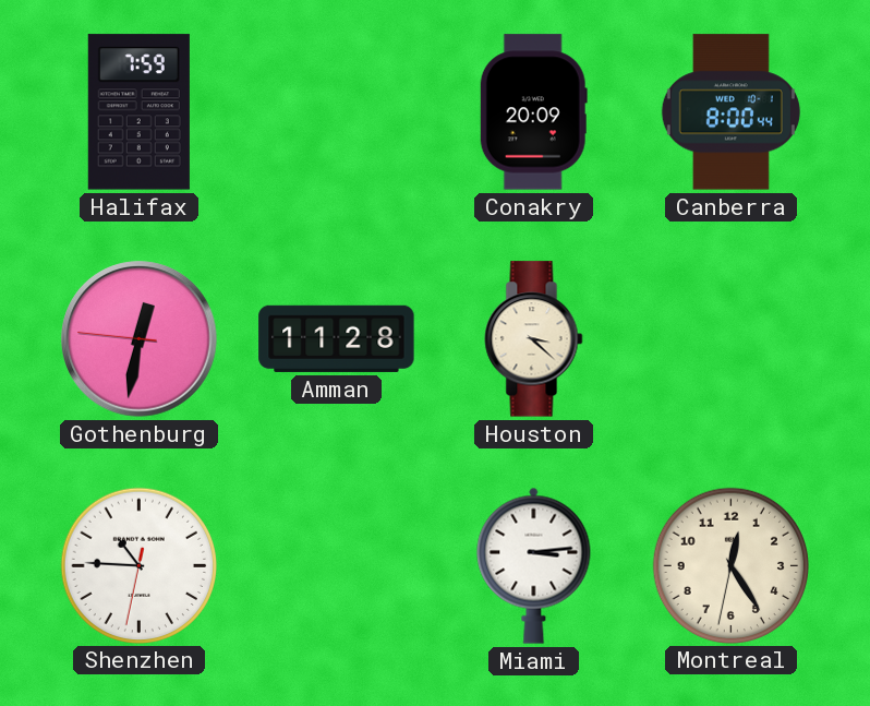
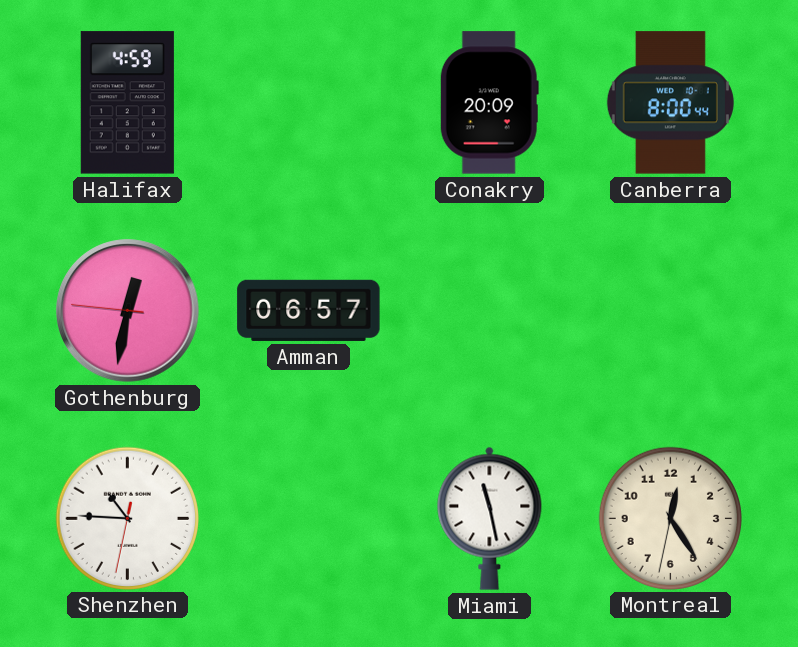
Halifax: 7:59 -> 4:59
Amman: 11:28 -> 06:57
Houston: 3:22 -> none
Miami: 3:14 -> 11:28
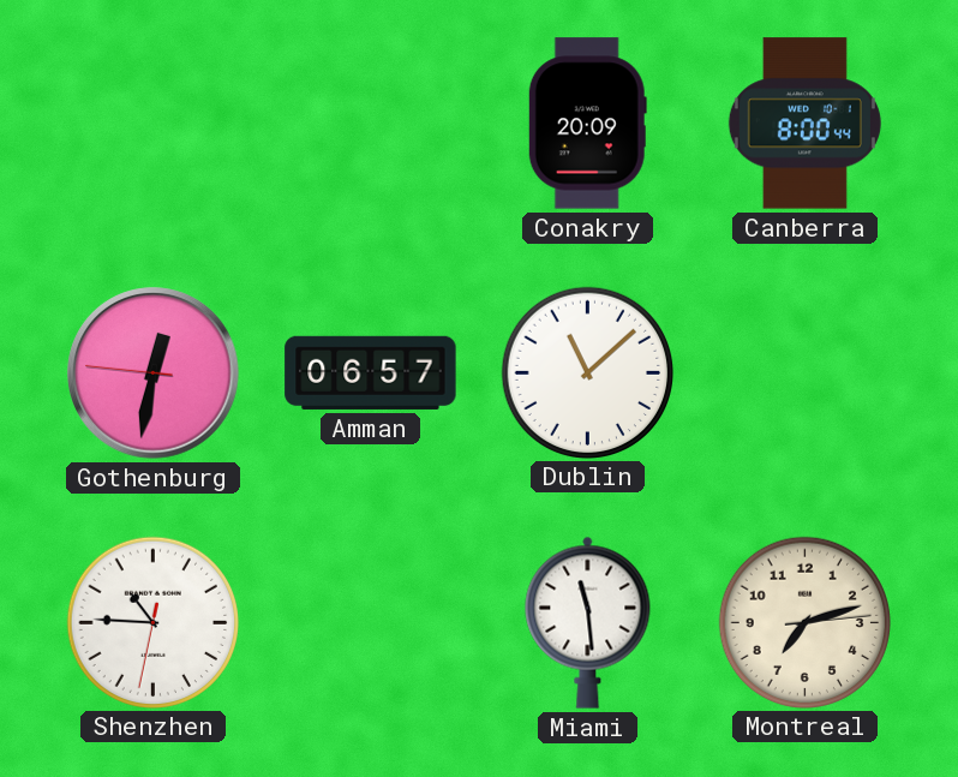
Halifax: 4:59 -> none
Dublin: none -> 11:08
Miami: 11:28 -> 11:29
Montreal: 12:24 -> 7:12
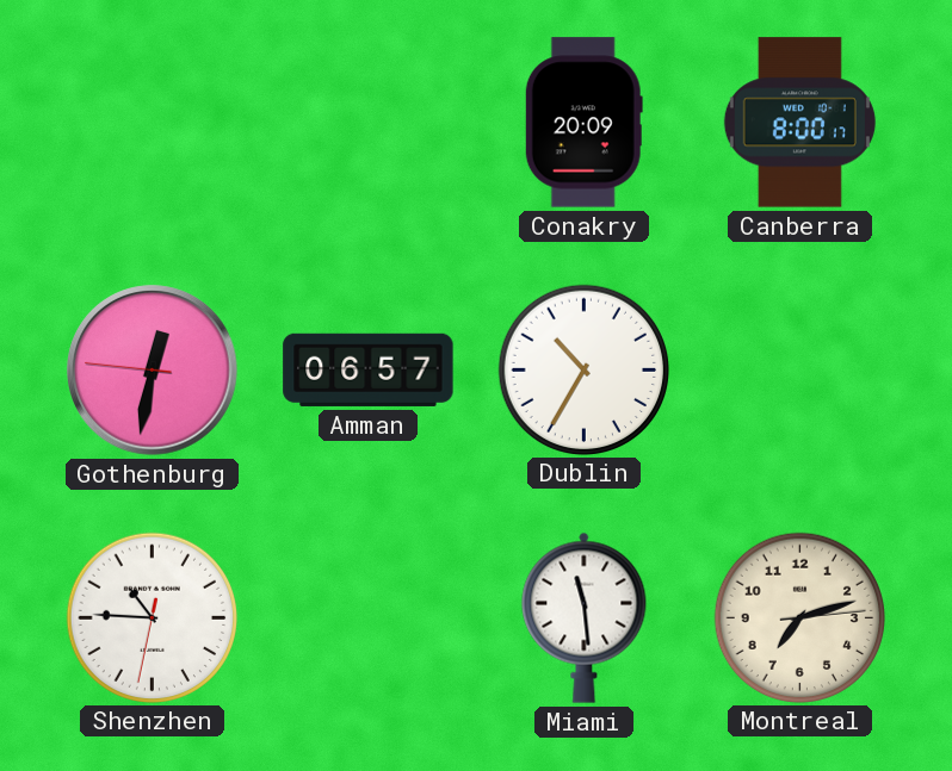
Canberra: 8:00:44 -> 8:00:17
Dublin: 11:08 -> 10:35
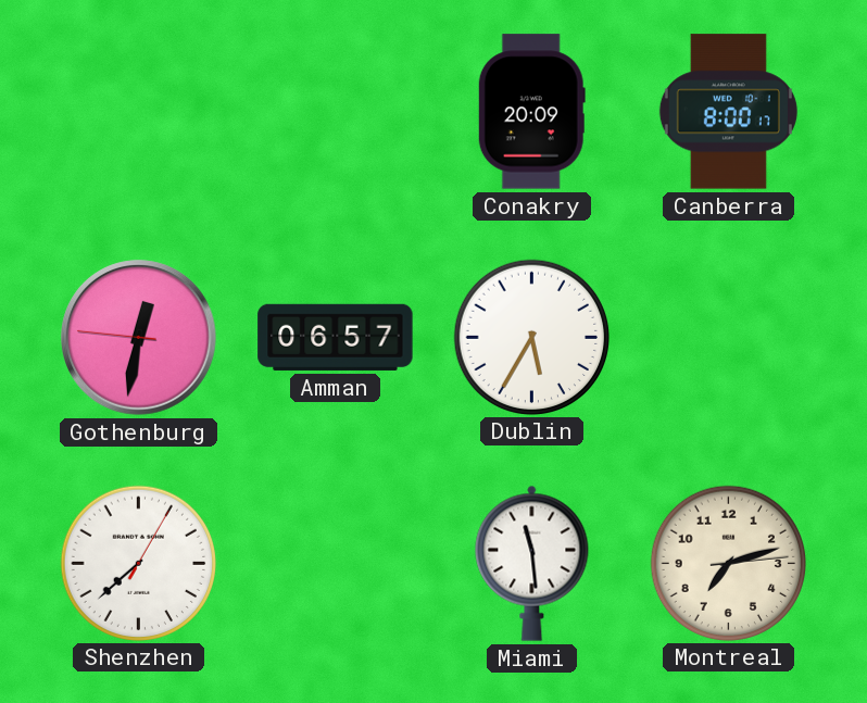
Dublin: 10:35 -> 5:35
Shenzhen: 10:45 -> 7:38
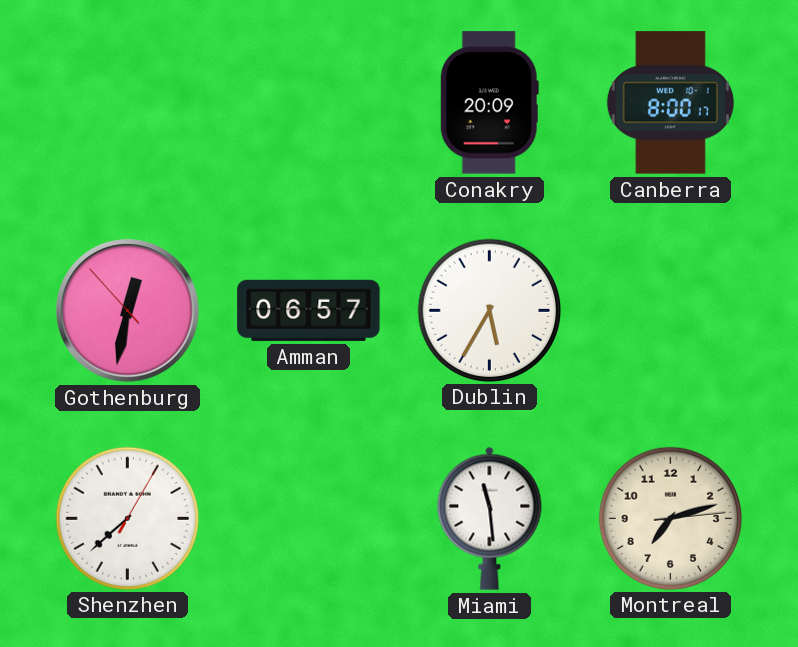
Gothenburg: 12:31:46 -> 12:31:53
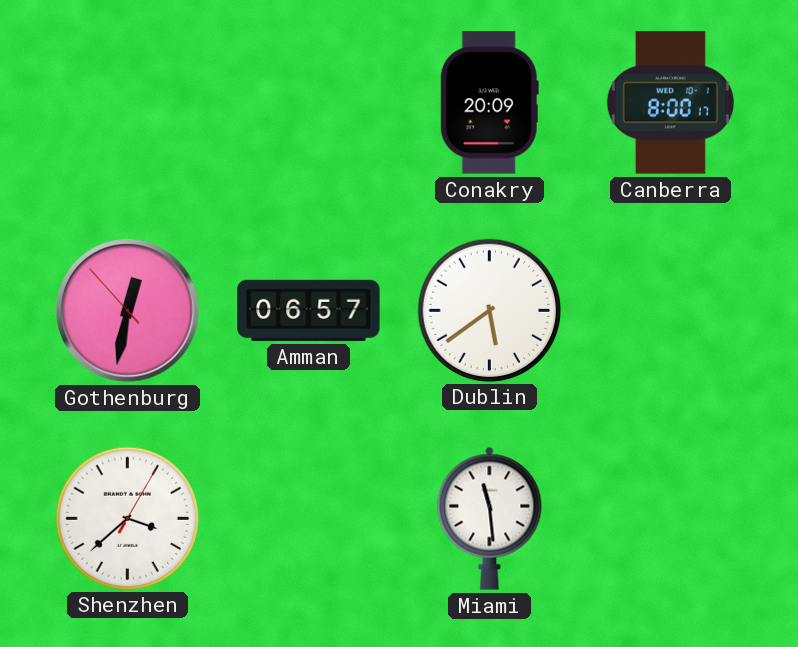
Dublin: 5:35 -> 5:39
Shenzhen: 7:38 -> 3:38
Montreal: 7:12 -> none
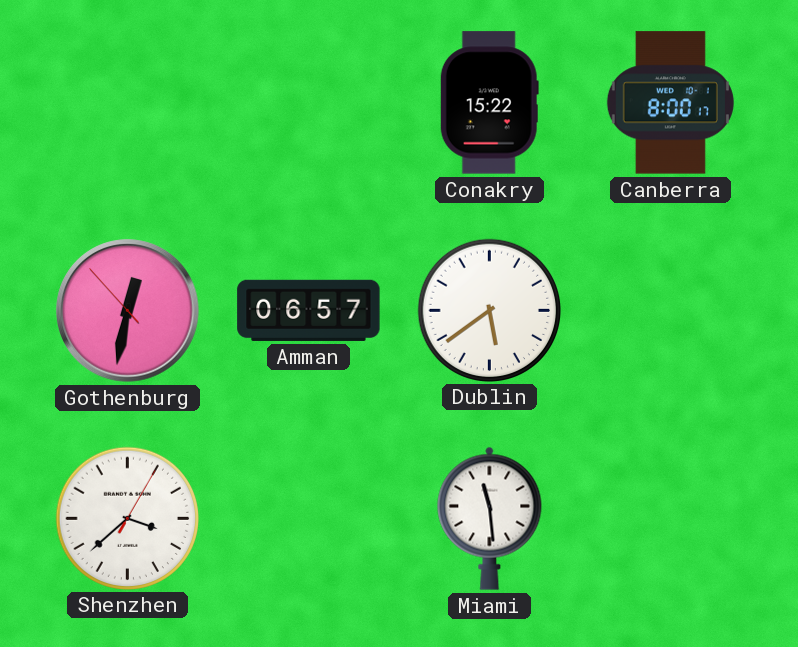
Conakry: 20:09 -> 15:22
